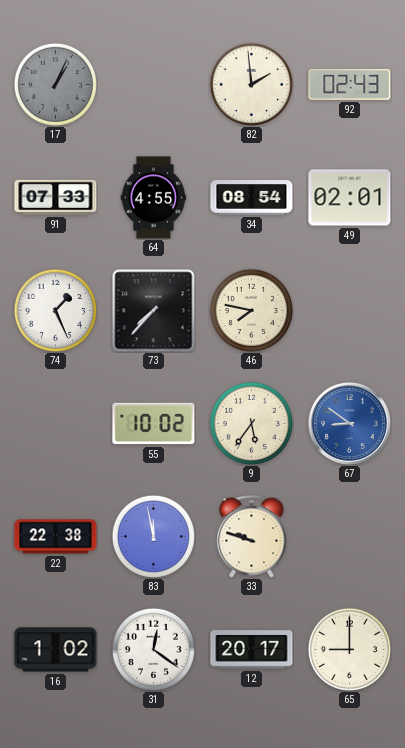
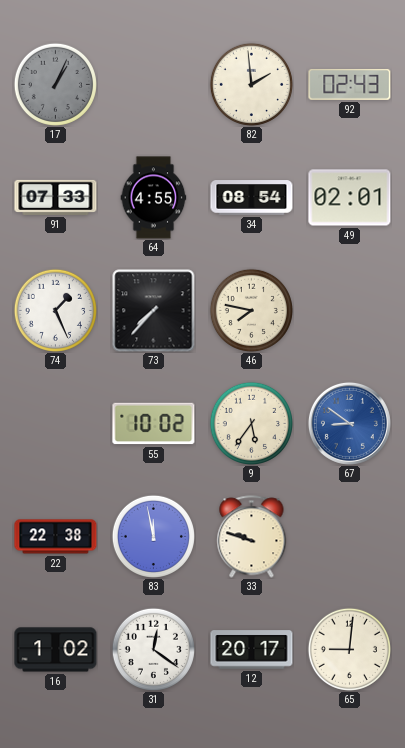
65: 9:00 -> 9:01
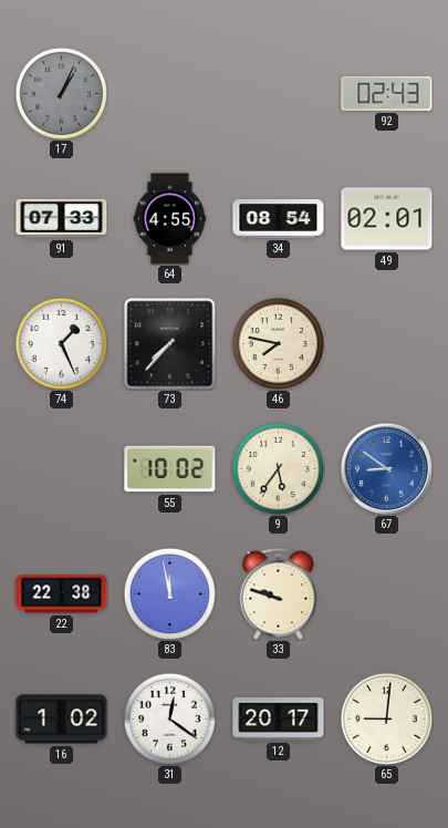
82: 1:59 -> none
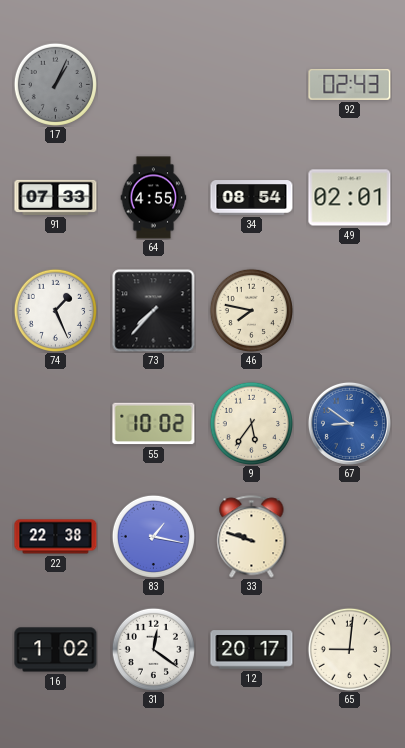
83: 11:58 -> 1:17
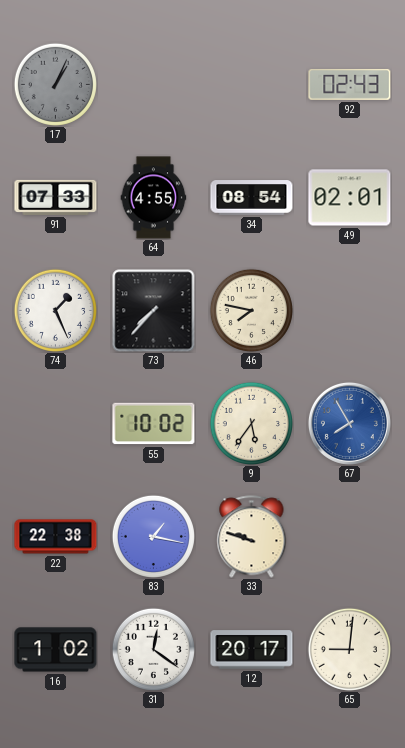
67: 8:51 -> 7:55
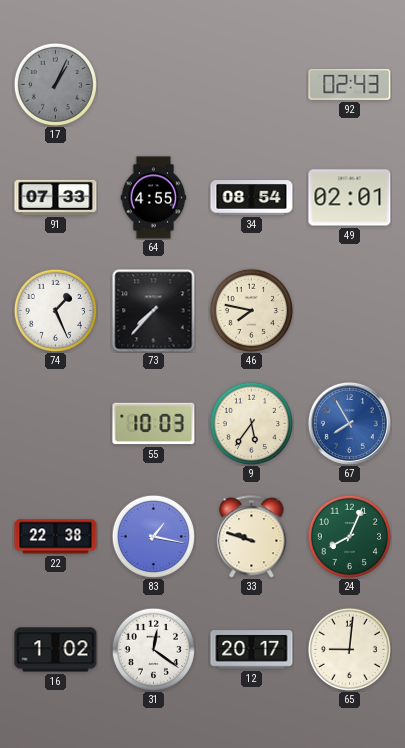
55: 10:02 -> 10:03
24: none -> 8:04
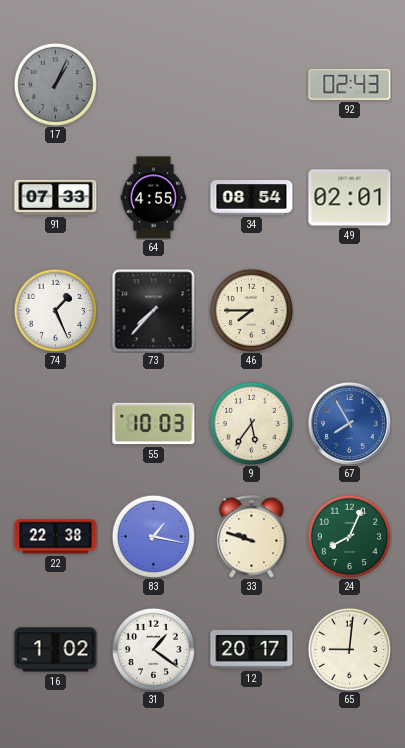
46: 7:47 -> 7:45
31: 12:21 -> 1:21
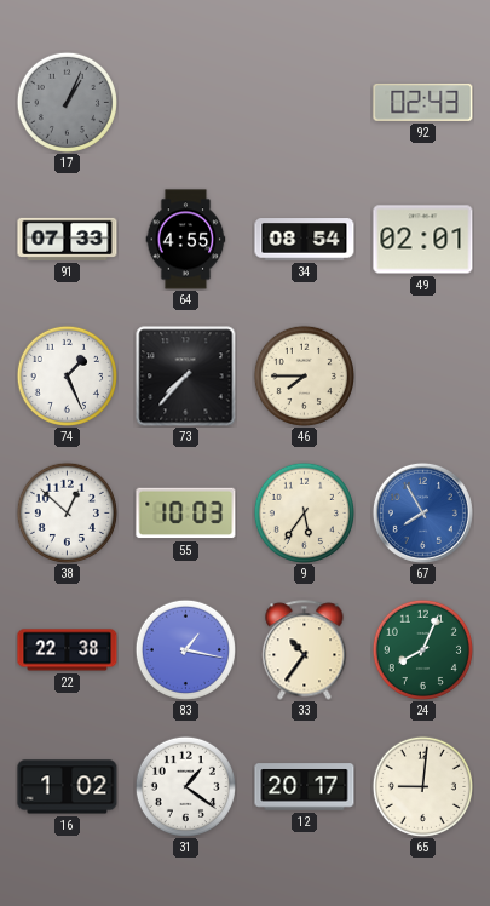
38: none -> 12:52
33: 9:48 -> 10:36
